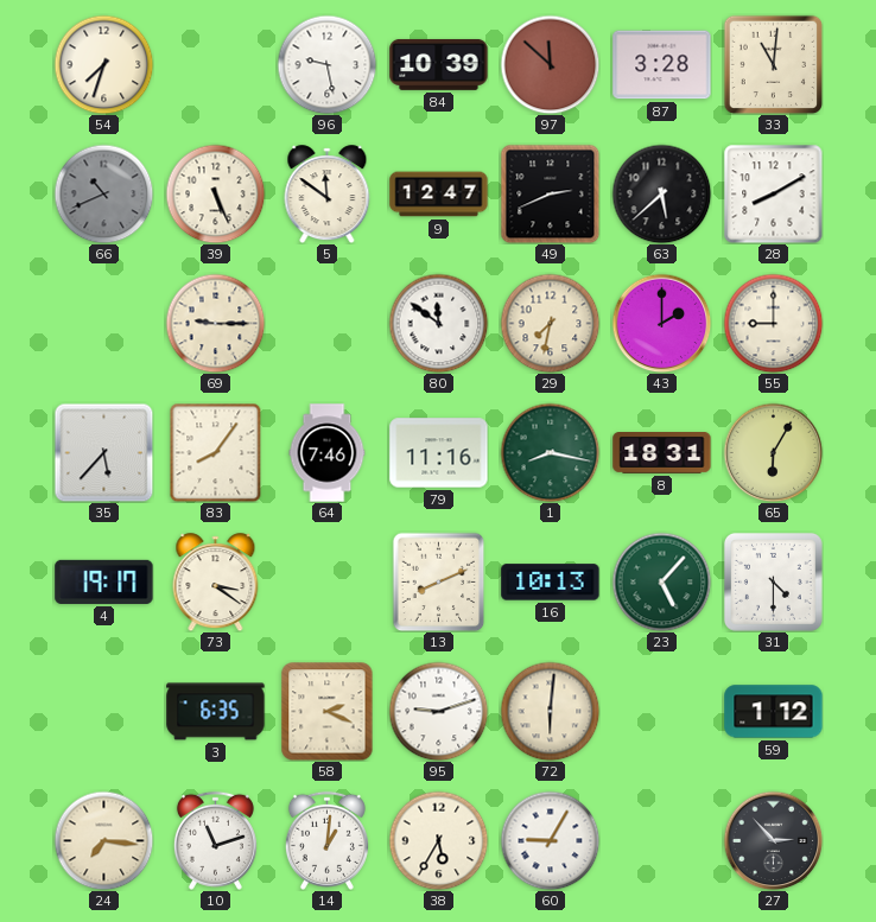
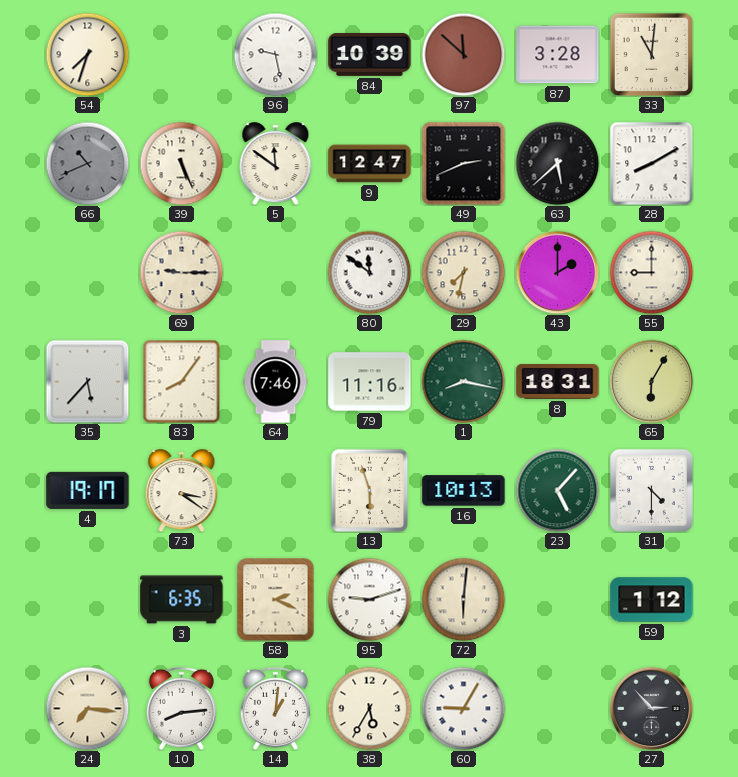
13: 8:11 -> 5:57
10: 11:12 -> 8:14
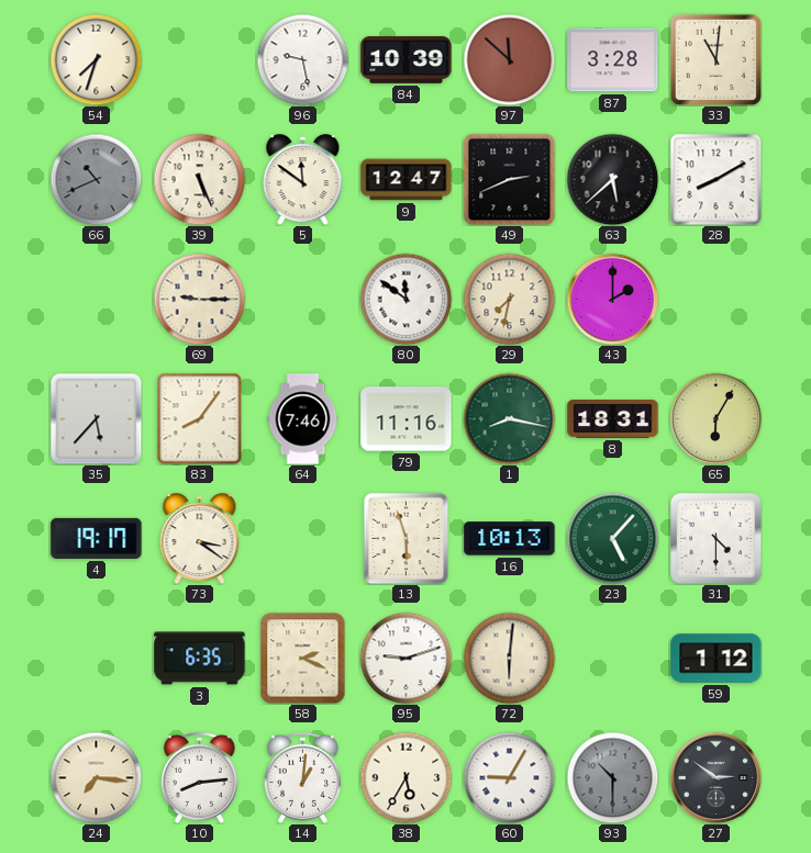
55: 9:00 -> none
93: none -> 10:30
27: 2:53 -> 2:51
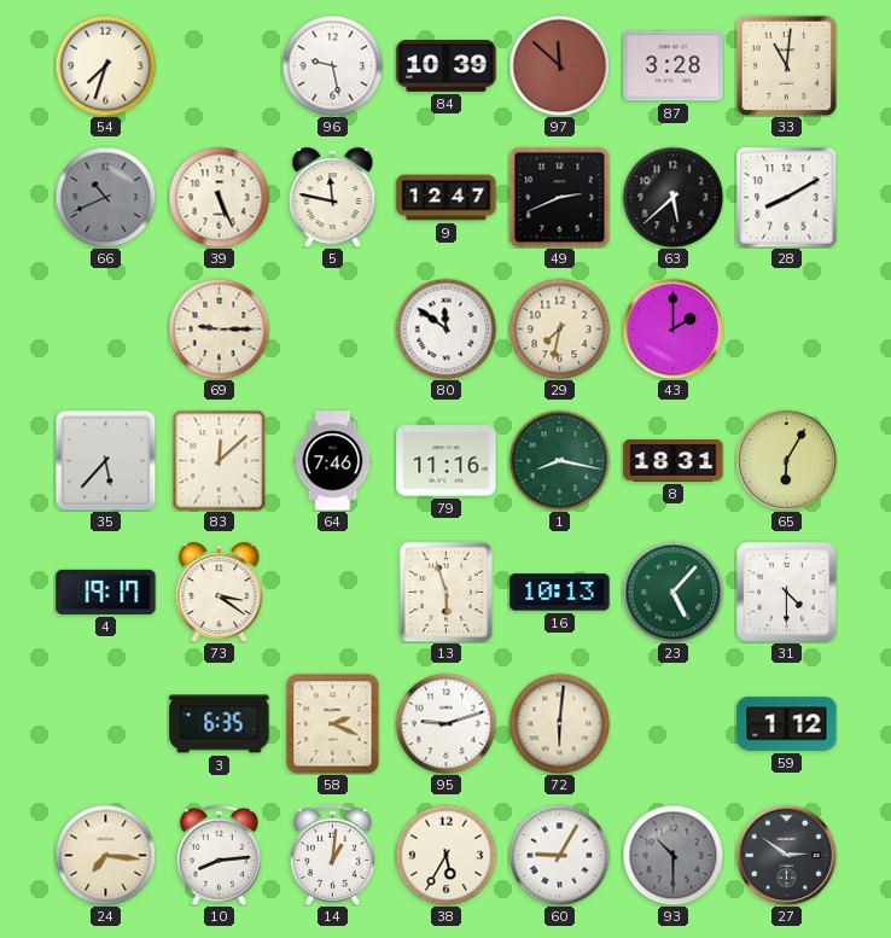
5: 11:51 -> 11:47
83: 8:06 -> 12:08
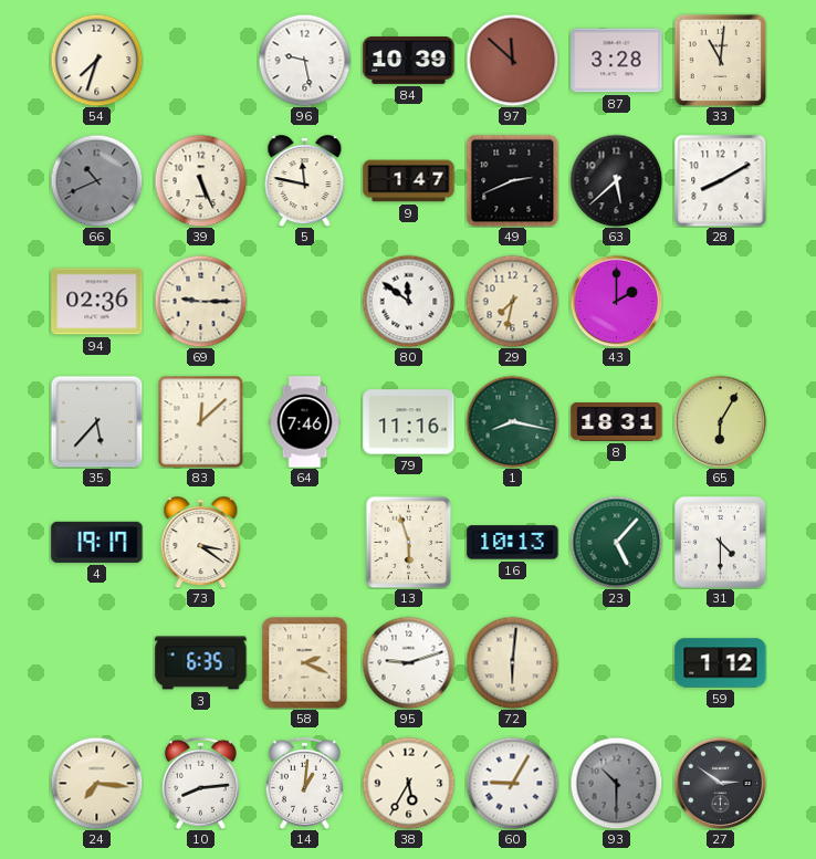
9: 12:47 -> 1:47
94: none -> 02:36
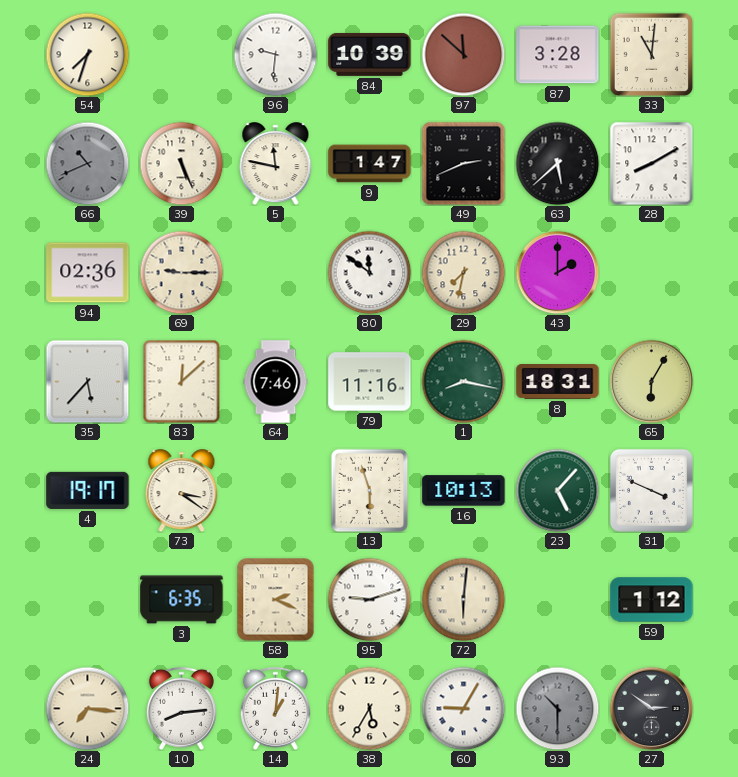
96: 9:28 -> 9:31
31: 4:30 -> 3:49
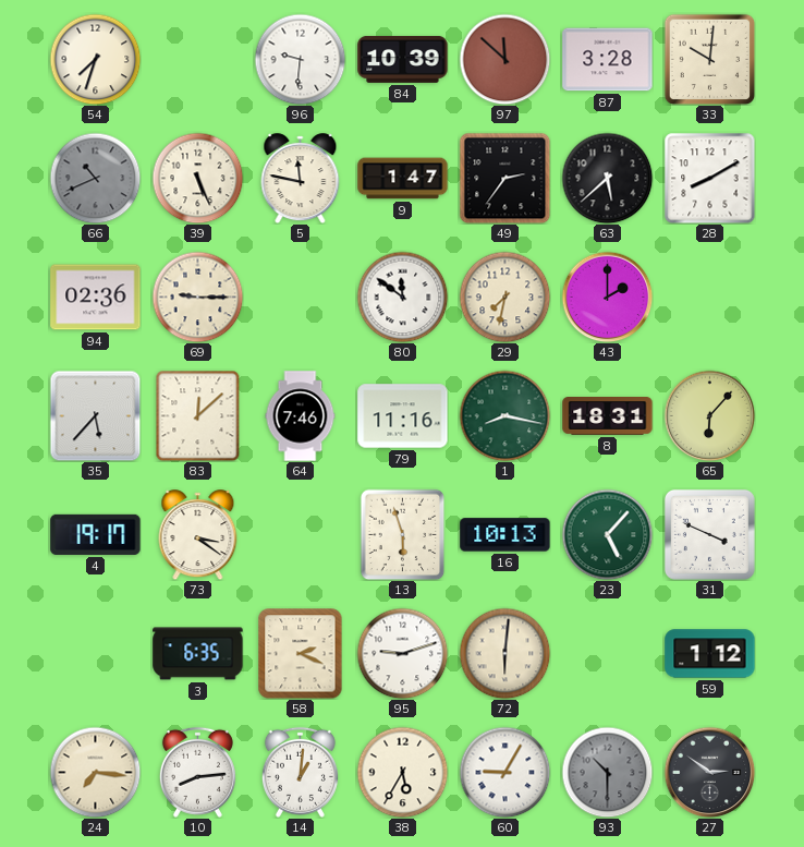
33: 11:01 -> 10:01
49: 2:41 -> 2:36
65: 6:05 -> 6:07
